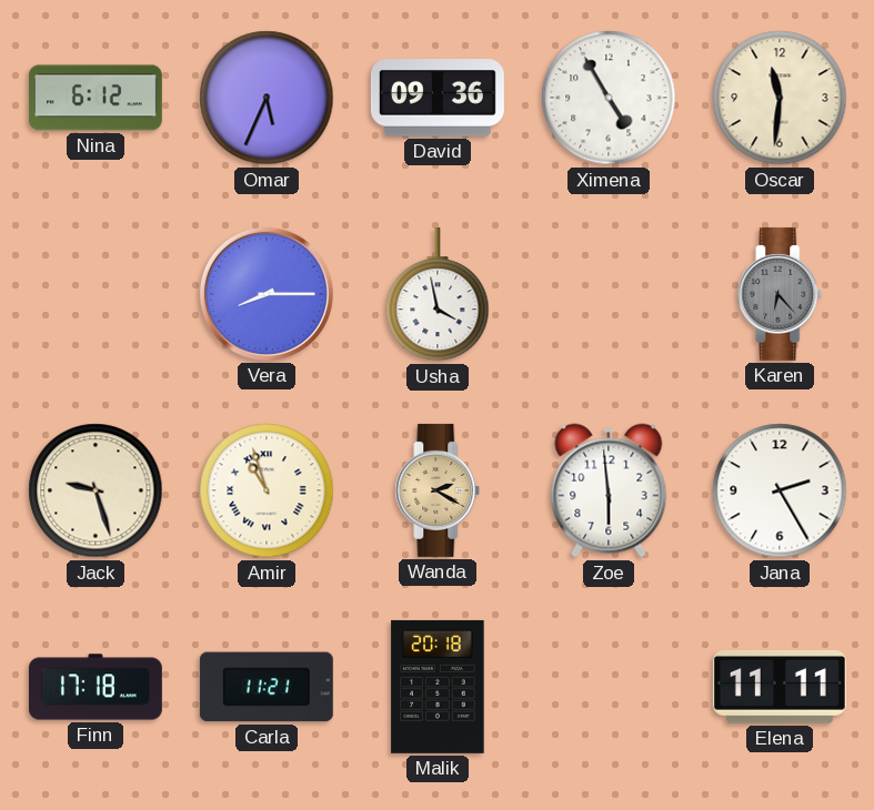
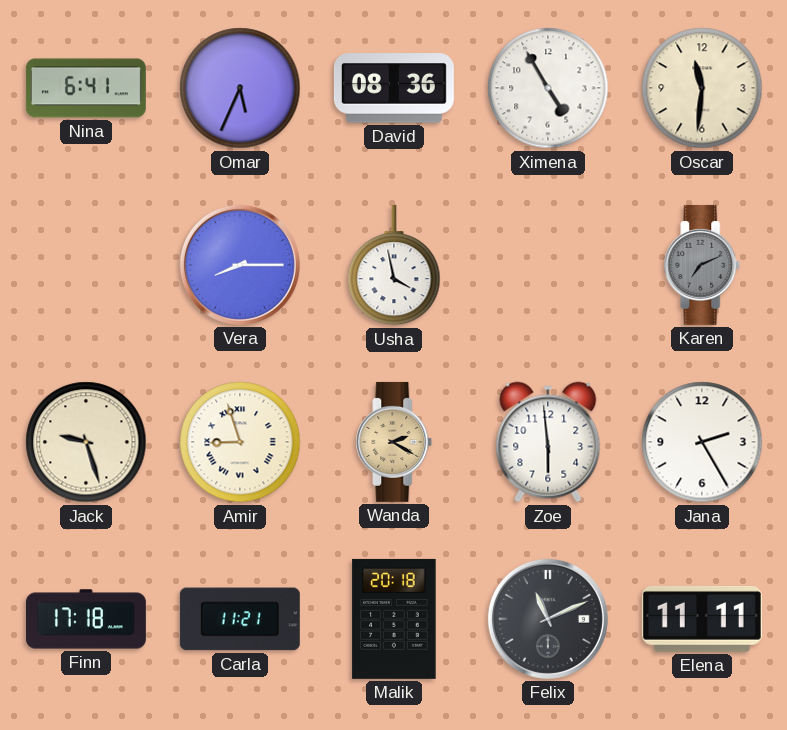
Nina: 6:12 -> 6:41
David: 09:36 -> 08:36
Karen: 6:23 -> 7:11
Amir: 10:57 -> 8:57
Felix: none -> 11:11
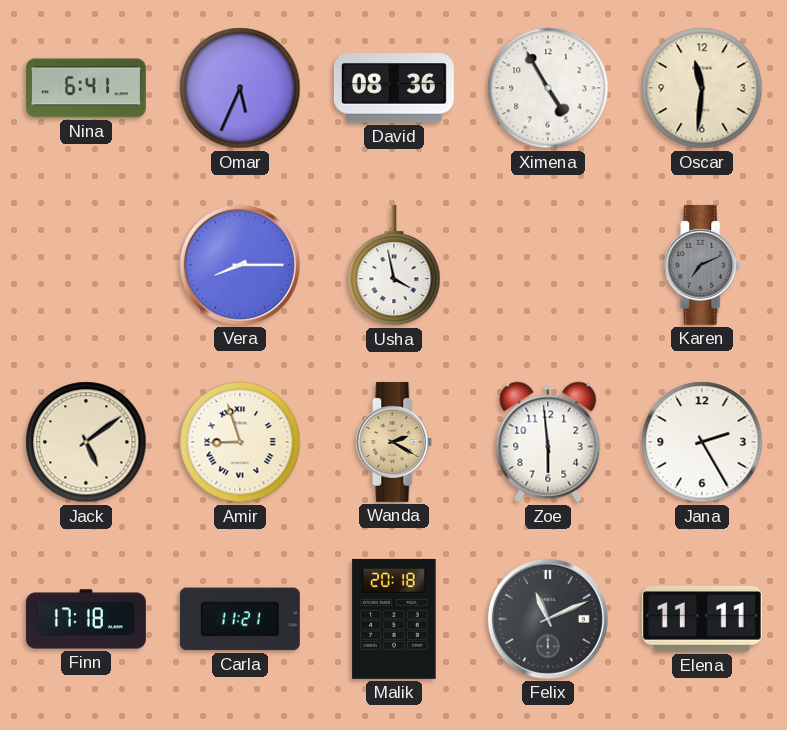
Jack: 9:27 -> 5:09
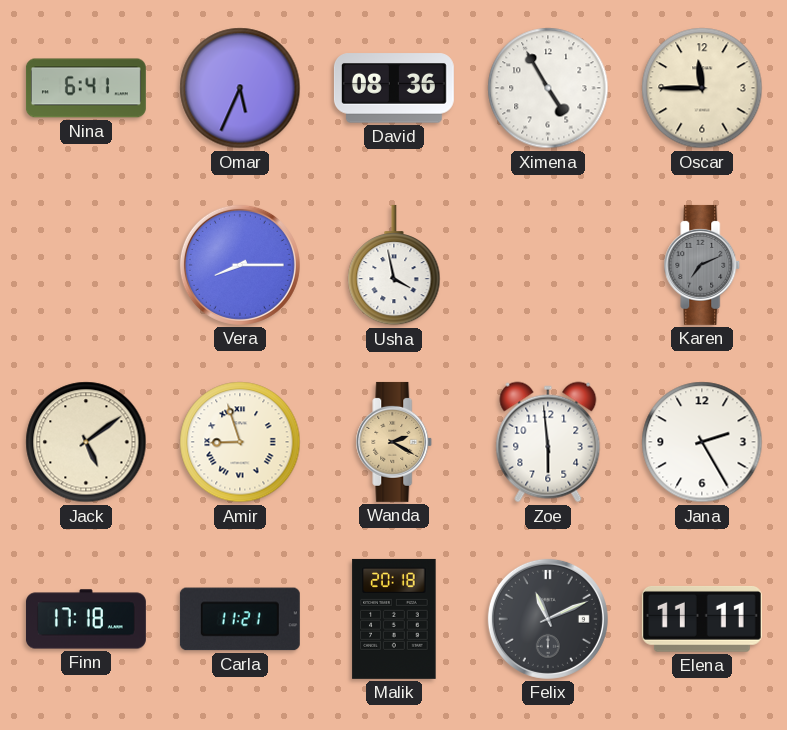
Oscar: 11:31 -> 11:45
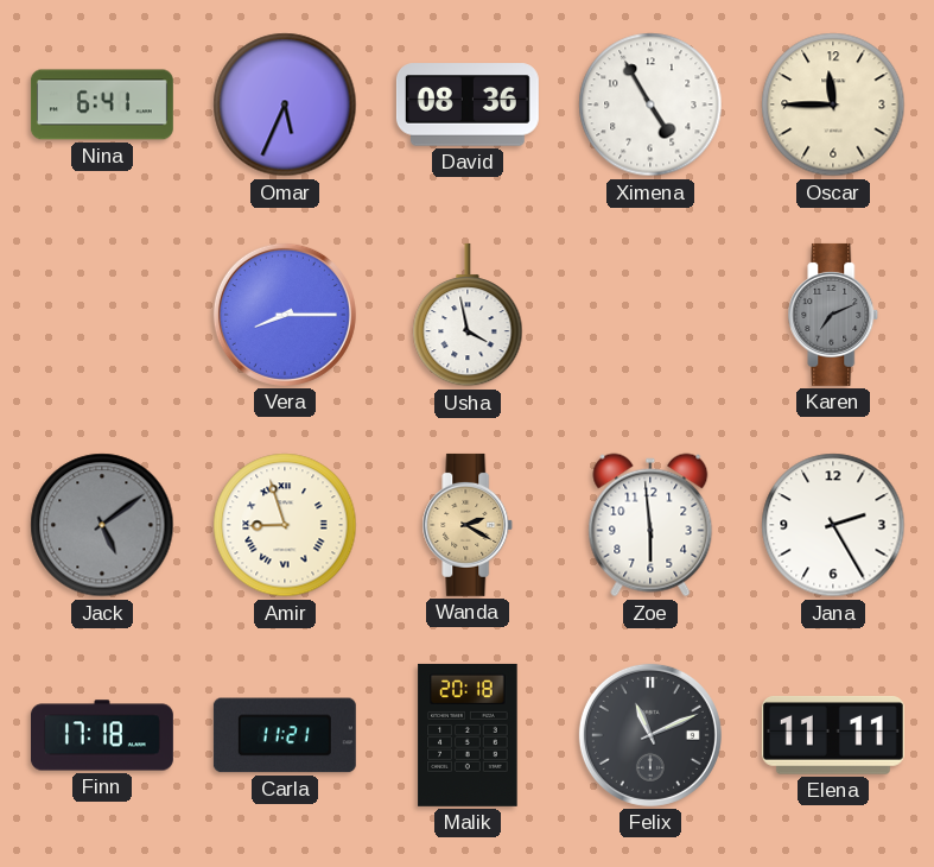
Jack dial: cream -> grey
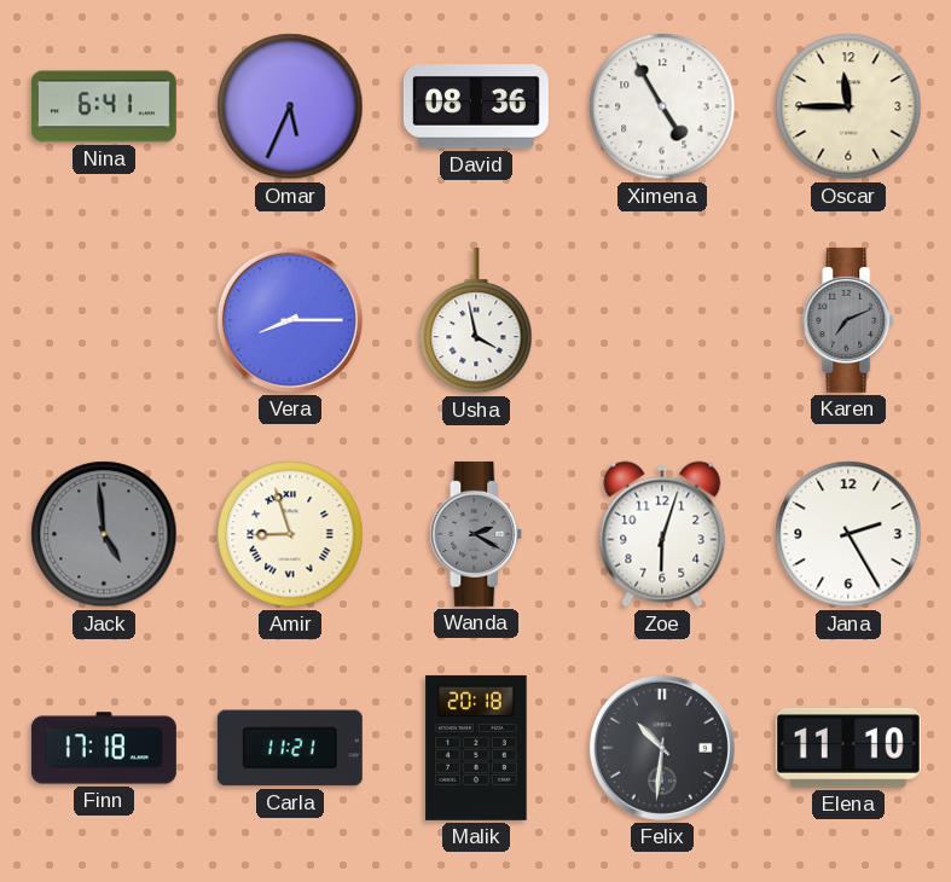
Jack: 5:09 -> 4:59
Wanda dial: champagne -> grey
Zoe: 5:59 -> 6:03
Felix: 11:11 -> 10:31
Elena: 11:11 -> 11:10
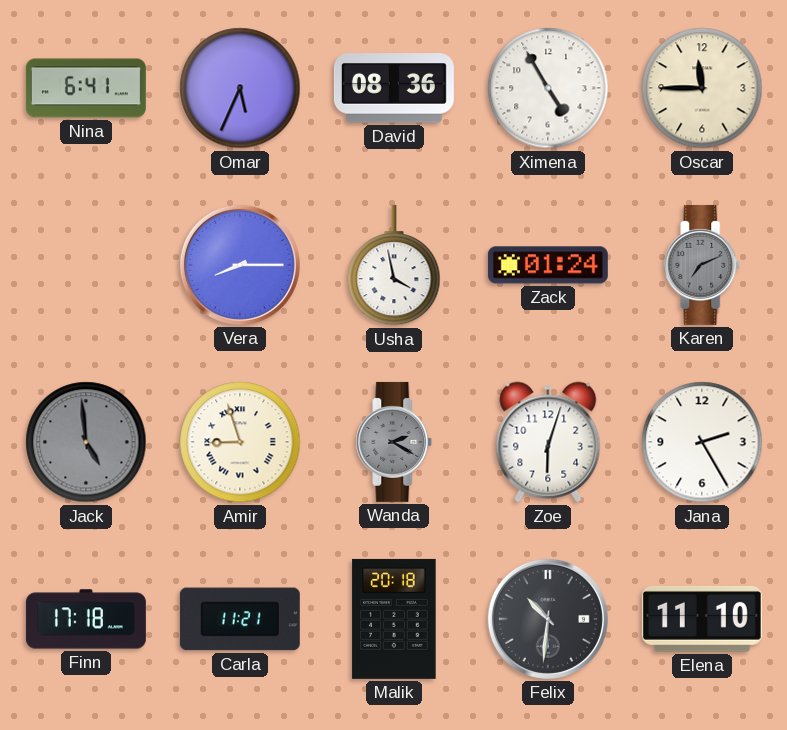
Zack: none -> 01:24
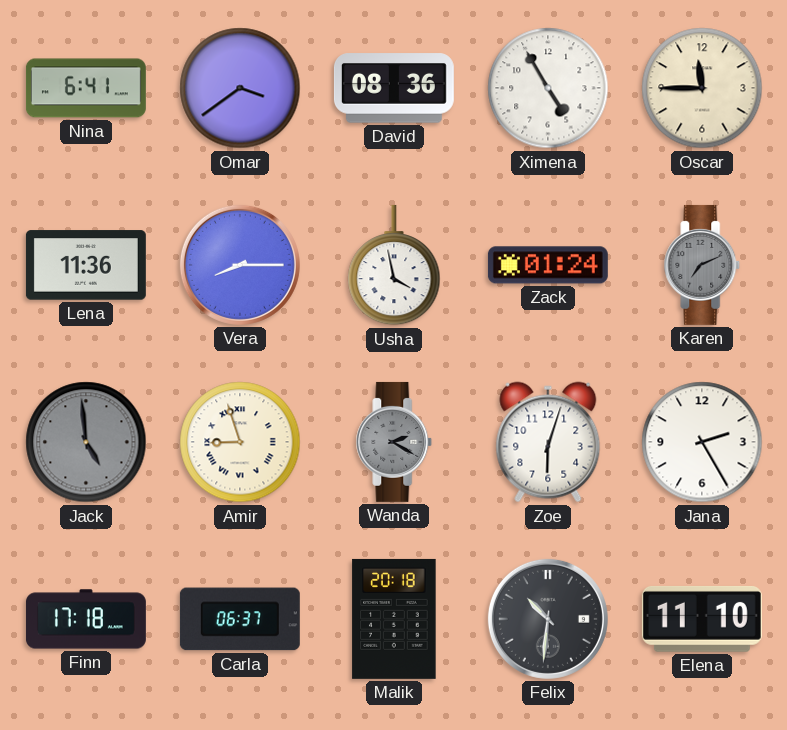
Omar: 5:34 -> 3:39
Lena: none -> 11:36
Carla: 11:21 -> 06:37
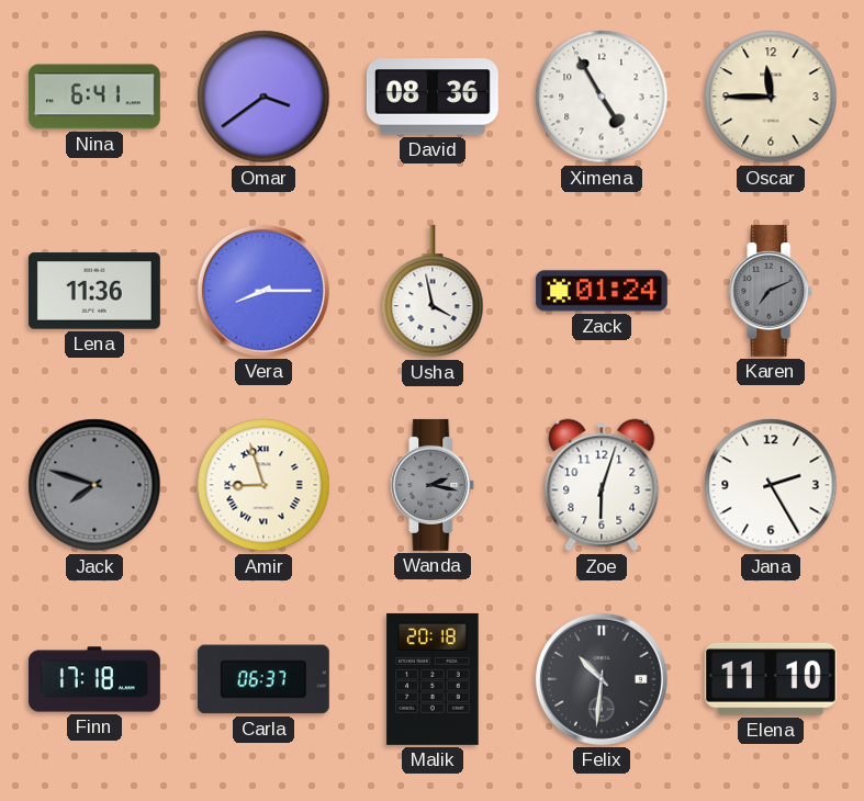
Jack: 4:59 -> 7:48
Wanda: 2:20 -> 2:17
